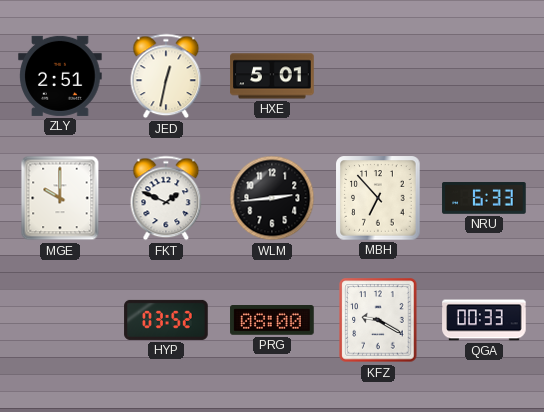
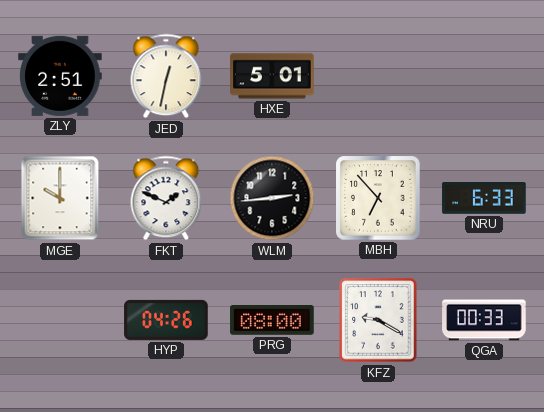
HYP: 03:52 -> 04:26
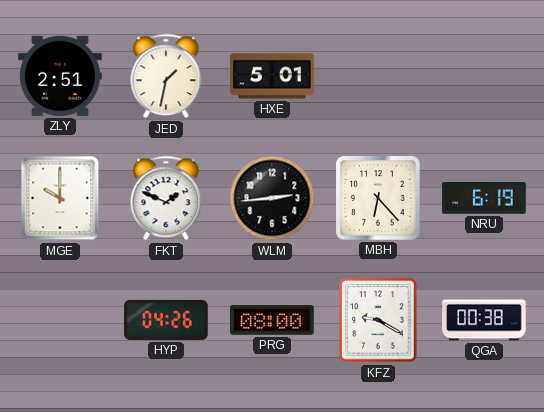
JED: 12:32 -> 1:32
MBH: 6:53 -> 6:23
NRU: 6:33 -> 6:19
QGA: 00:33 -> 00:38
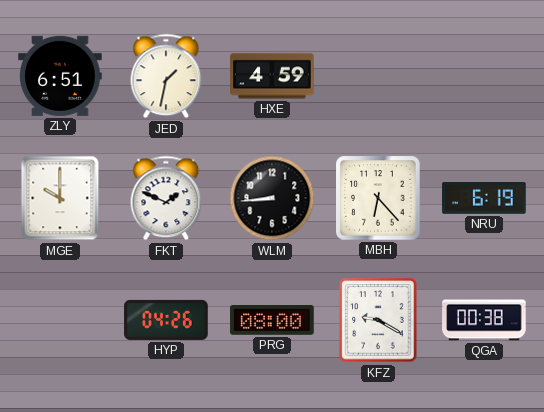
ZLY: 2:51 -> 6:51
HXE: 5:01 -> 4:59
WLM: 2:44 -> 8:44
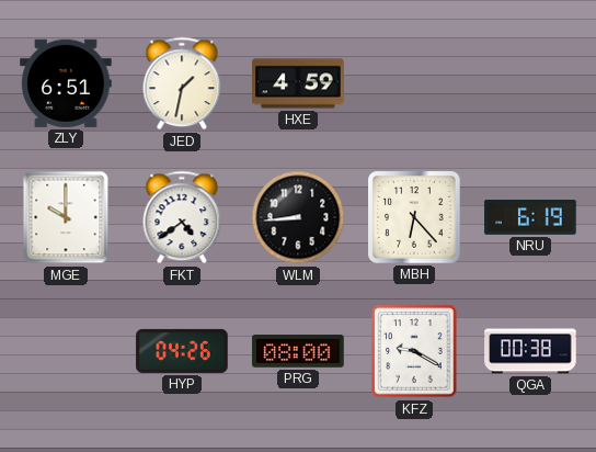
FKT: 1:49 -> 4:39
